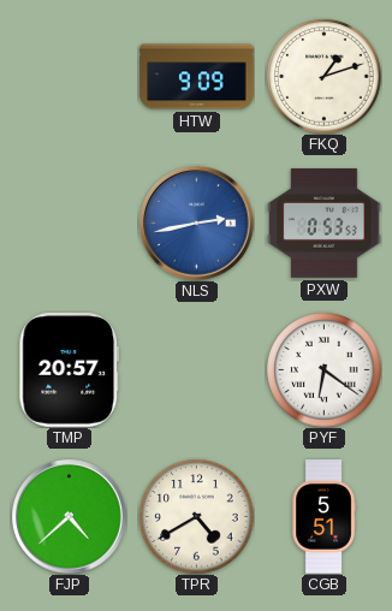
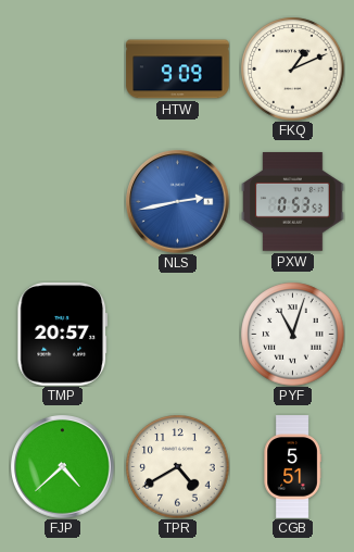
FKQ: 1:12 -> 1:11
PYF: 6:21 -> 11:03
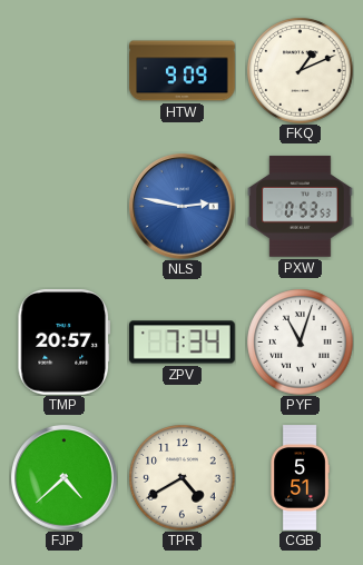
NLS: 2:43 -> 2:47
ZPV: none -> 7:34
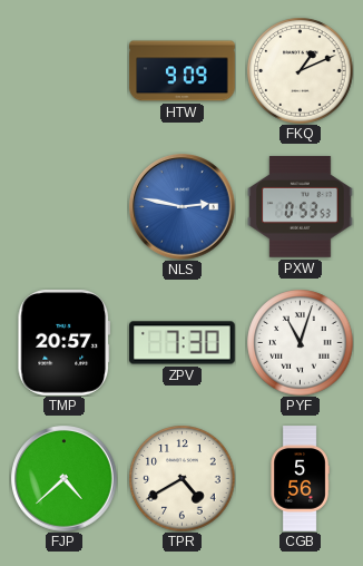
ZPV: 7:34 -> 7:30
CGB: 5:51 -> 5:56
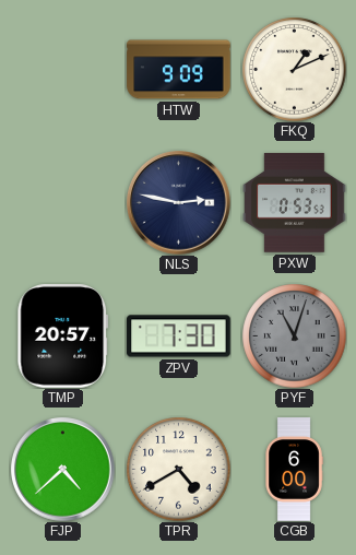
NLS dial: blue -> navy
PYF dial: white -> grey
CGB: 5:56 -> 6:00
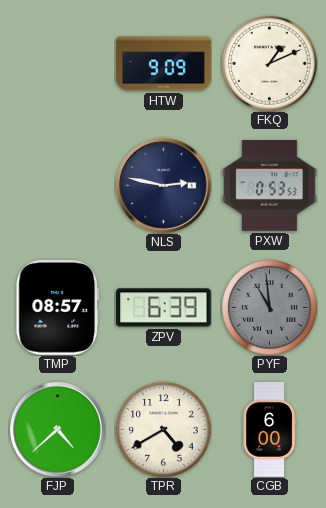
TMP: 20:57 -> 08:57
ZPV: 7:30 -> 6:39
PYF: 11:03 -> 10:59
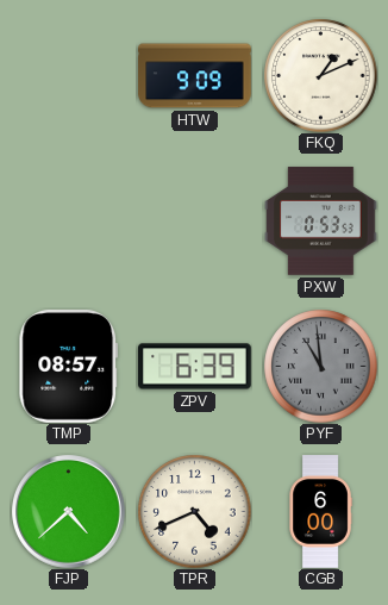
NLS: 2:47 -> none
TPR: 4:40 -> 4:41
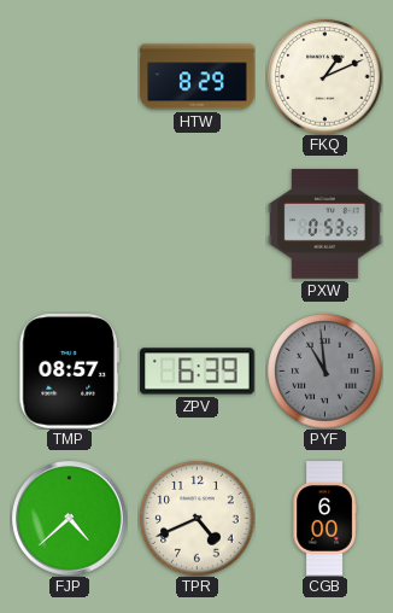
HTW: 9:09 -> 8:29
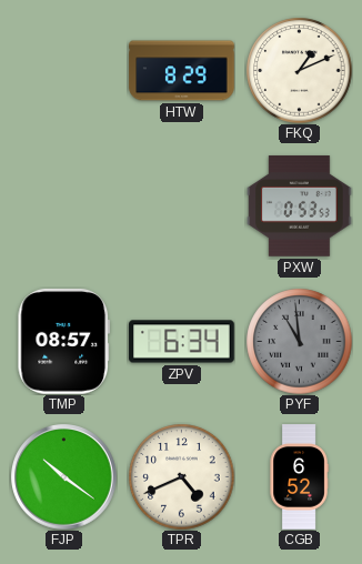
ZPV: 6:39 -> 6:34
FJP: 4:38 -> 10:21
CGB: 6:00 -> 6:52
